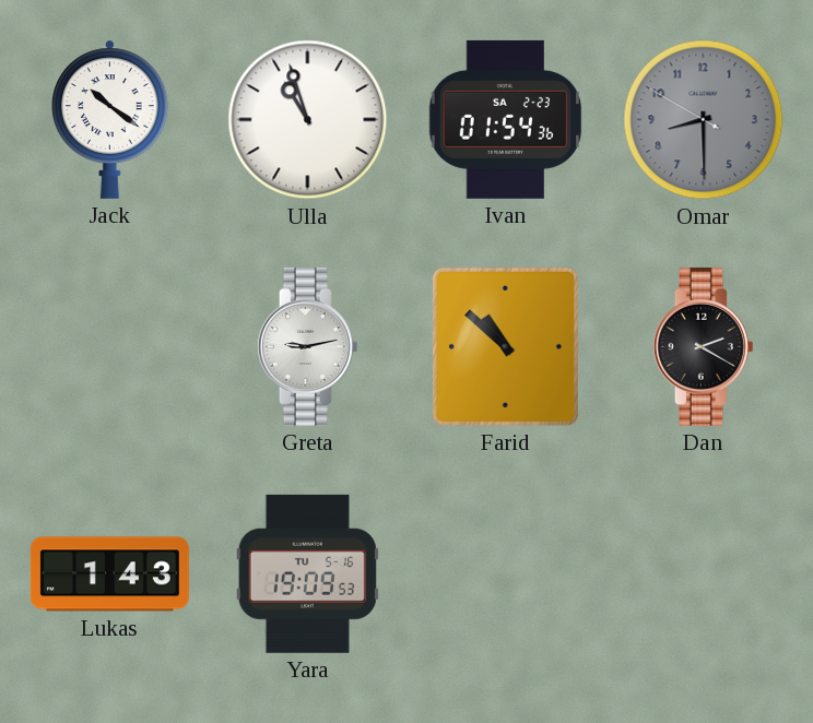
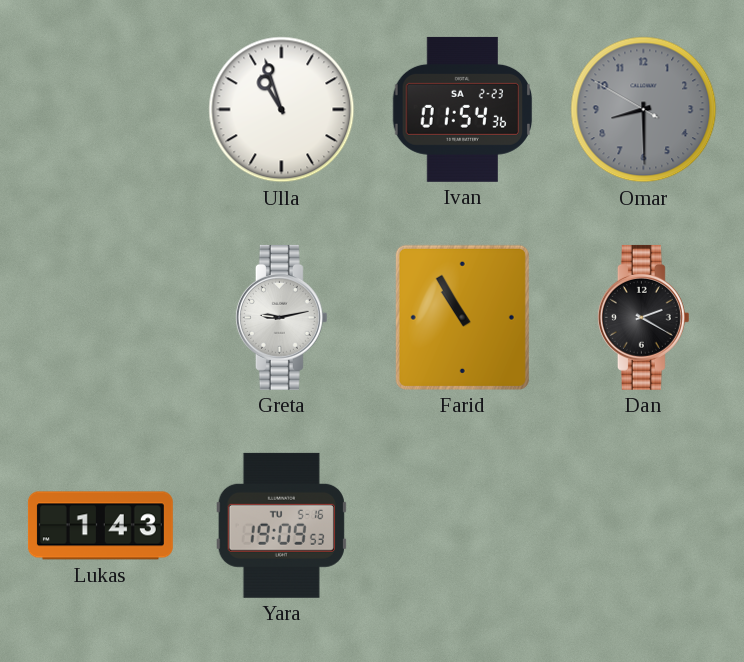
Jack: 10:21 -> none
Farid: 10:52 -> 10:55
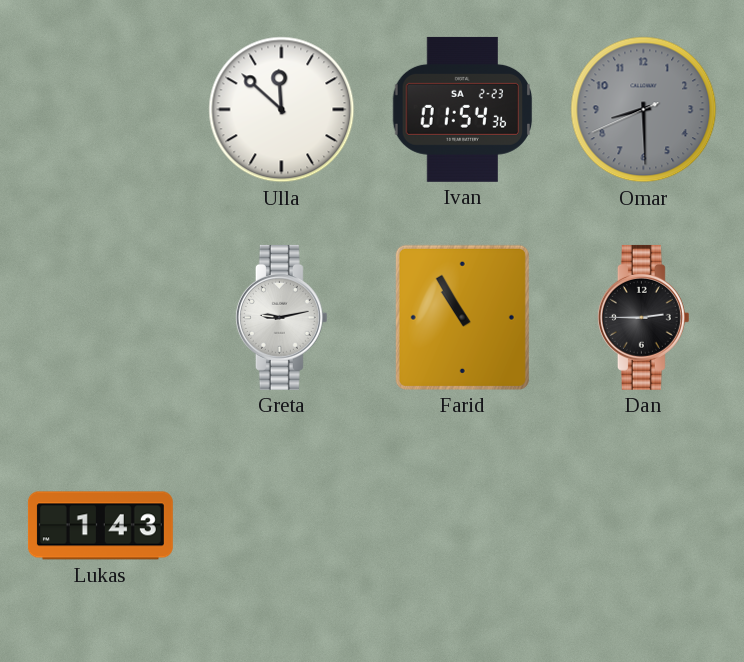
Ulla: 10:57 -> 11:52
Omar: 8:29:50 -> 8:29:41
Dan: 2:20 -> 2:45
Yara: 19:09 -> none
